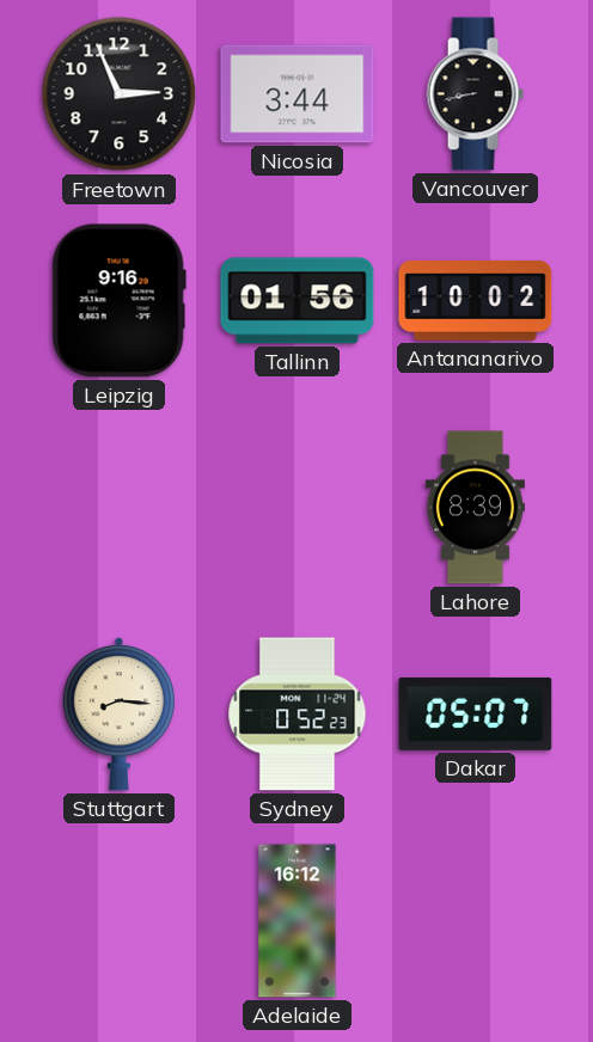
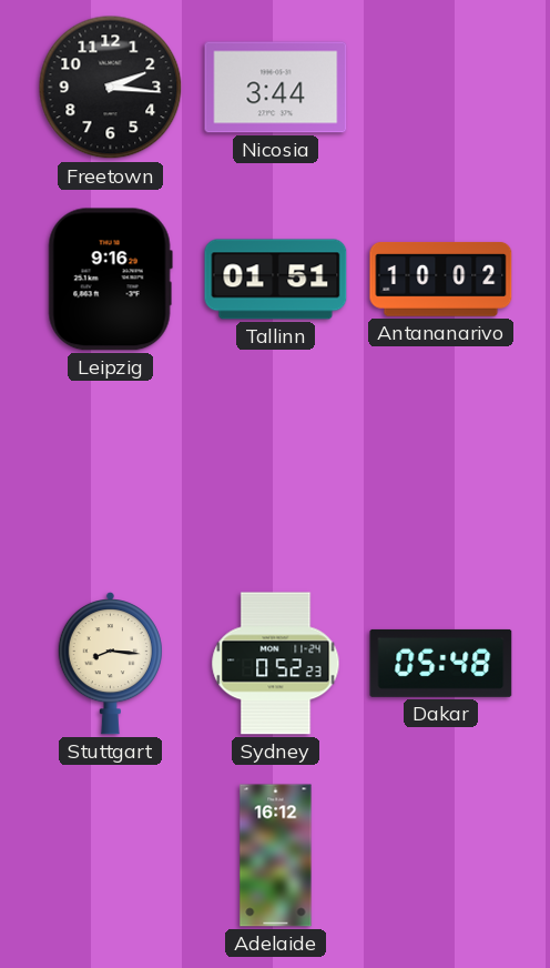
Freetown: 2:56 -> 2:16
Vancouver: 8:43 -> none
Tallinn: 01:56 -> 01:51
Lahore: 8:39 -> none
Dakar: 05:07 -> 05:48
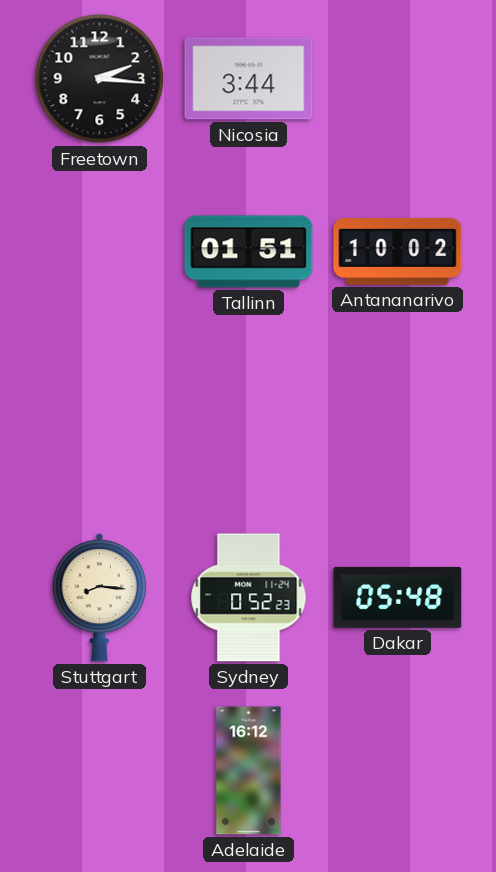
Leipzig: 9:16 -> none
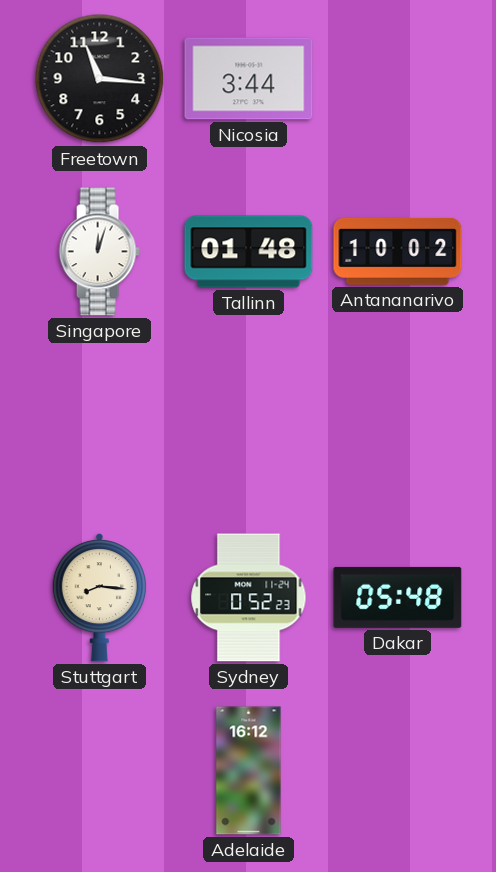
Freetown: 2:16 -> 11:16
Singapore: none -> 12:03
Tallinn: 01:51 -> 01:48
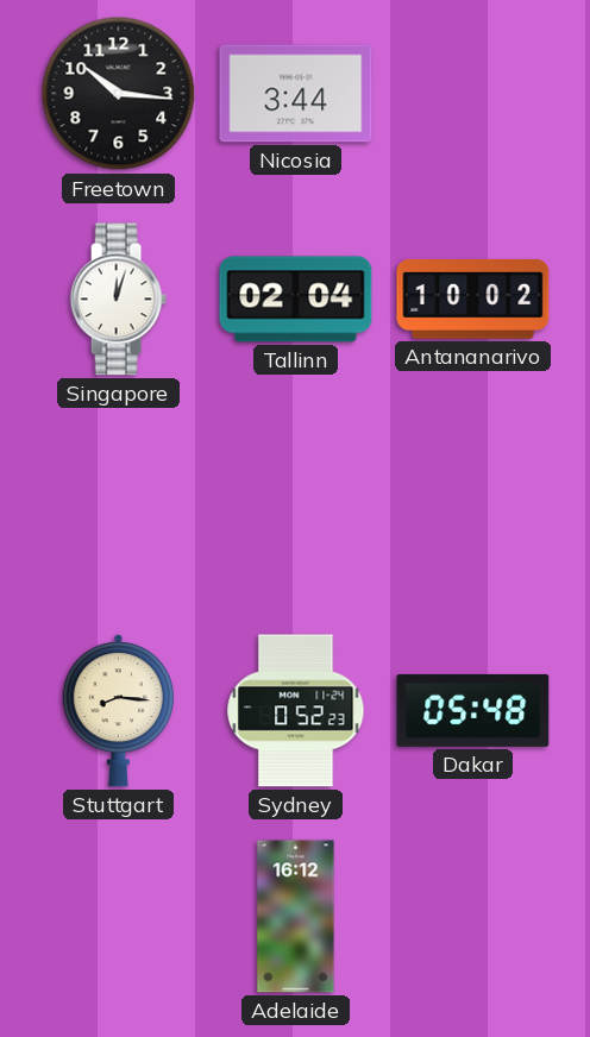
Freetown: 11:16 -> 10:16
Tallinn: 01:48 -> 02:04
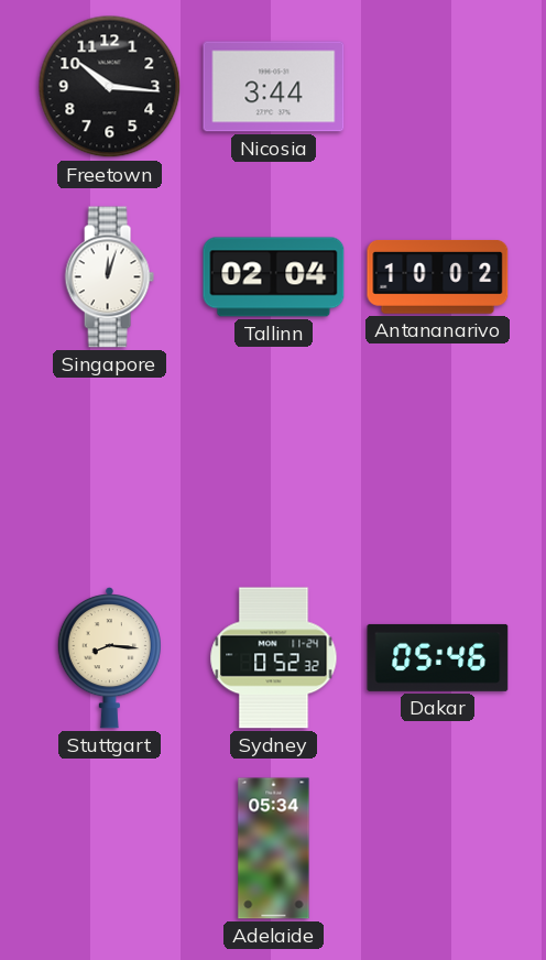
Sydney: 0:52:23 -> 0:52:32
Dakar: 05:48 -> 05:46
Adelaide: 16:12 -> 05:34
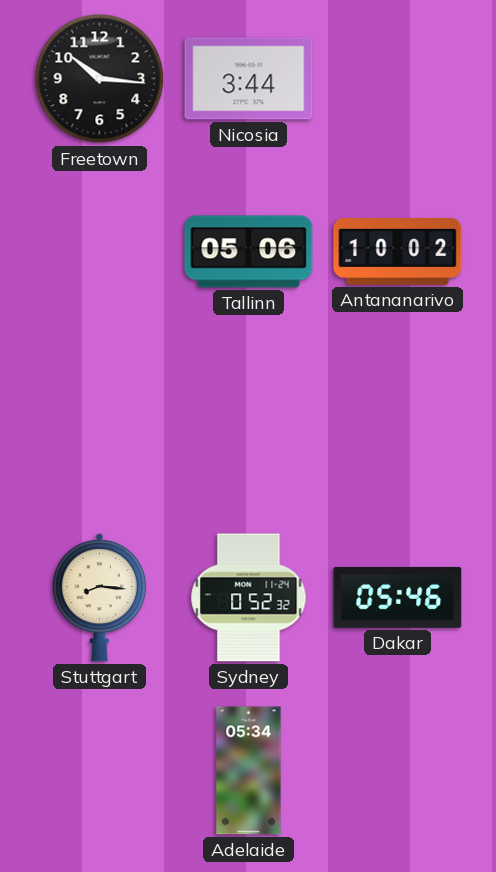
Singapore: 12:03 -> none
Tallinn: 02:04 -> 05:06
